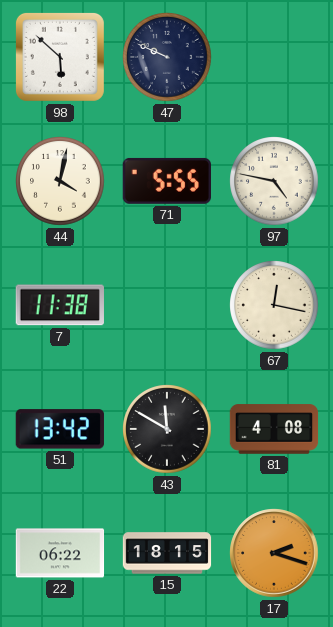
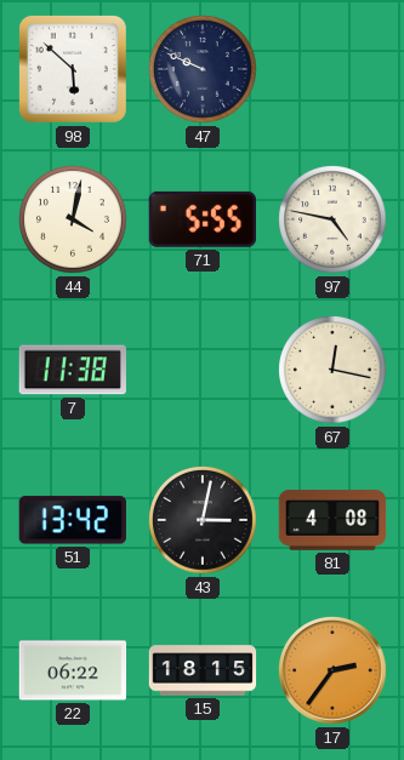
43: 11:50 -> 3:02
17: 2:18 -> 2:36
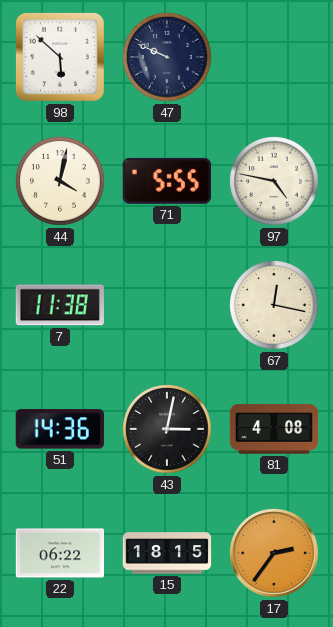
51: 13:42 -> 14:36
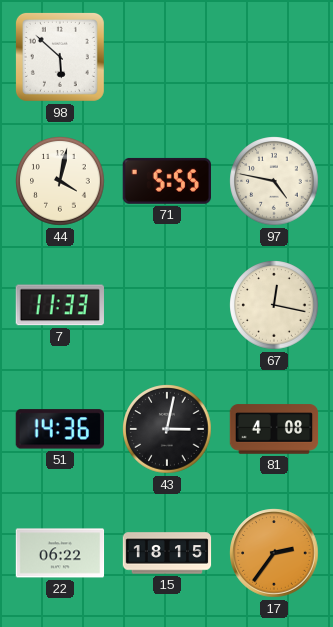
47: 9:49 -> none
7: 11:38 -> 11:33
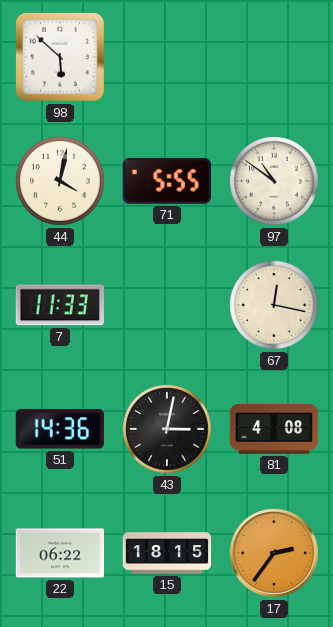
97: 4:47 -> 10:51
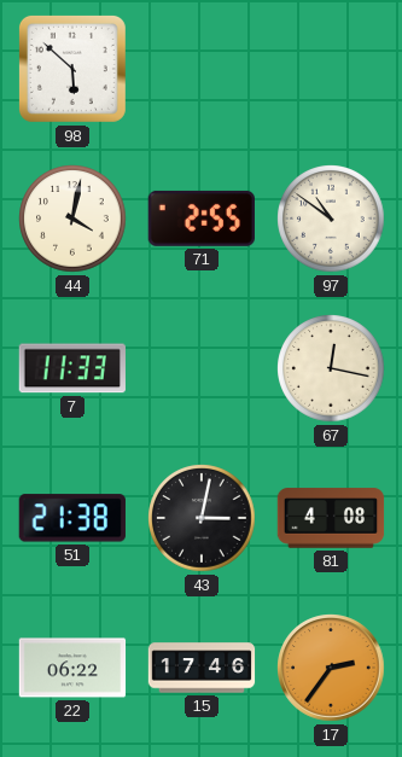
71: 5:55 -> 2:55
51: 14:36 -> 21:38
15: 18:15 -> 17:46
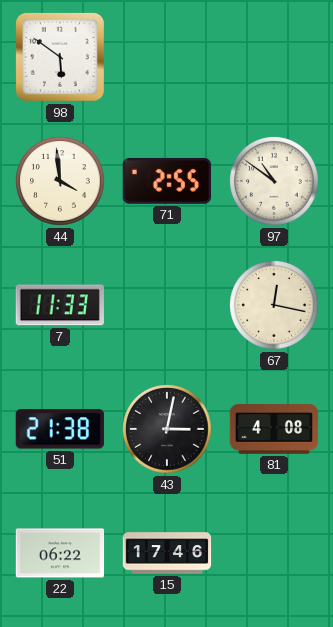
98: 5:52 -> 5:51
44: 4:02 -> 3:59
17: 2:36 -> none
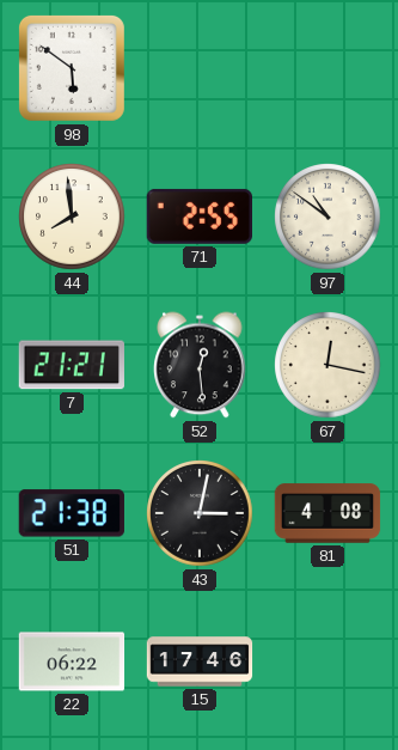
44: 3:59 -> 7:59
7: 11:33 -> 21:21
52: none -> 12:29
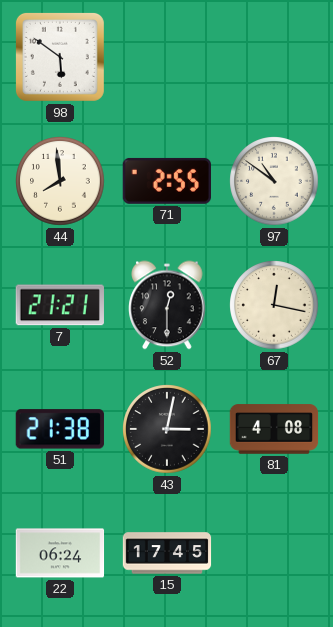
52: 12:29 -> 12:30
22: 06:22 -> 06:24
15: 17:46 -> 17:45
